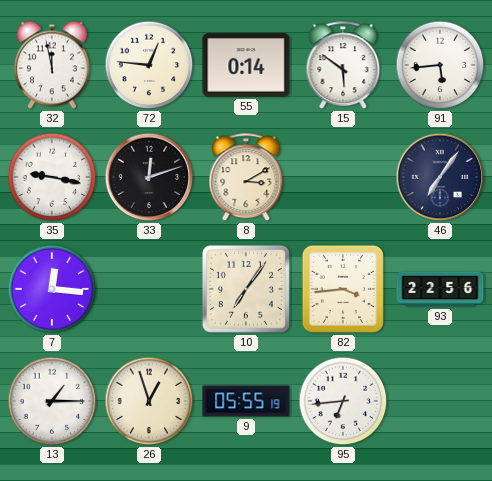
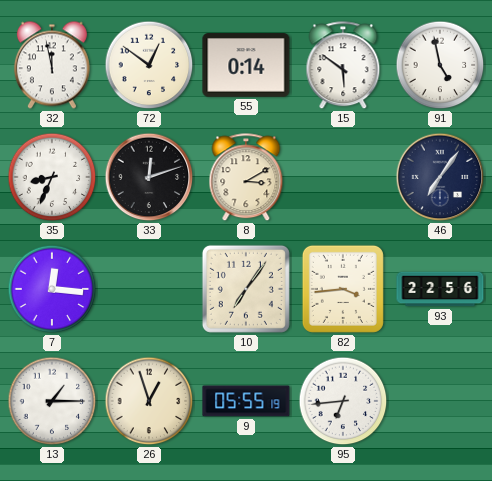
72: 12:46 -> 12:51
91: 5:44 -> 4:58
35: 9:17 -> 8:34
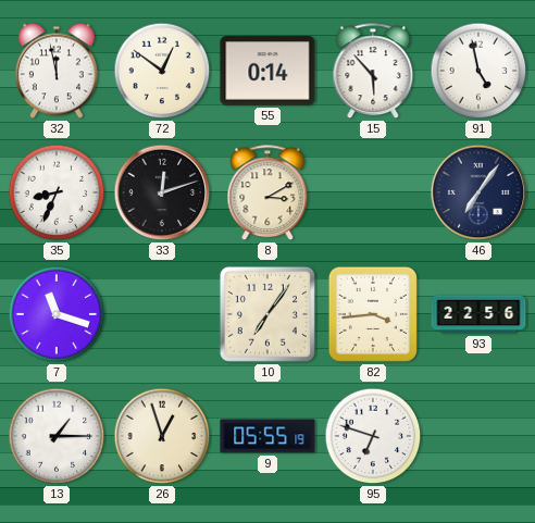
15: 5:51 -> 5:53
7: 12:16 -> 11:18
95: 6:44 -> 6:48
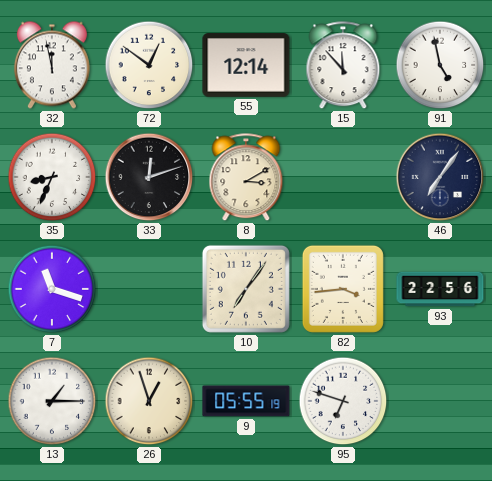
55: 0:14 -> 12:14
15: 5:53 -> 11:53
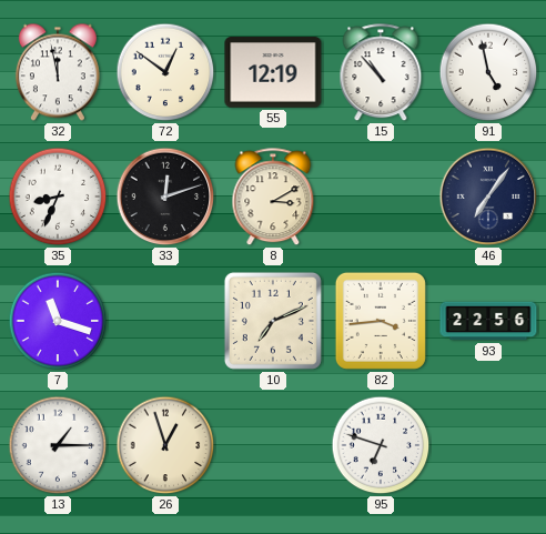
55: 12:14 -> 12:19
15: 11:53 -> 10:53
10: 7:06 -> 7:11
9: 05:55 -> none
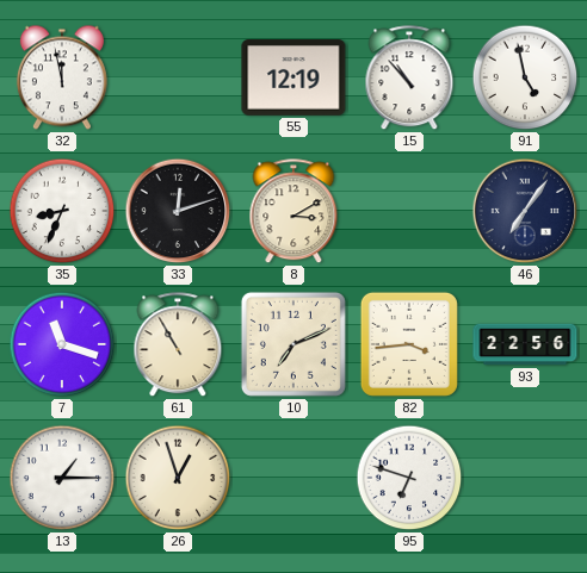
72: 12:51 -> none
61: none -> 10:55
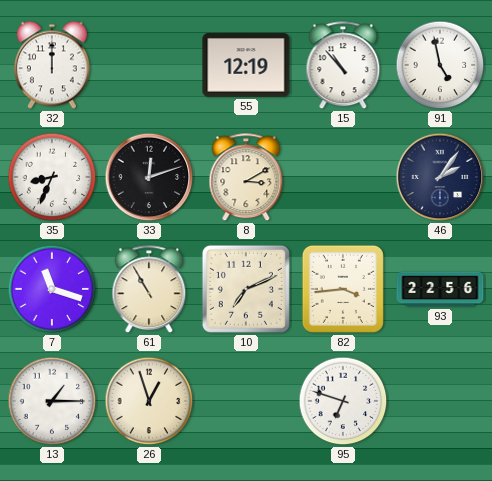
32: 11:58 -> 12:00
46: 7:06 -> 2:06
